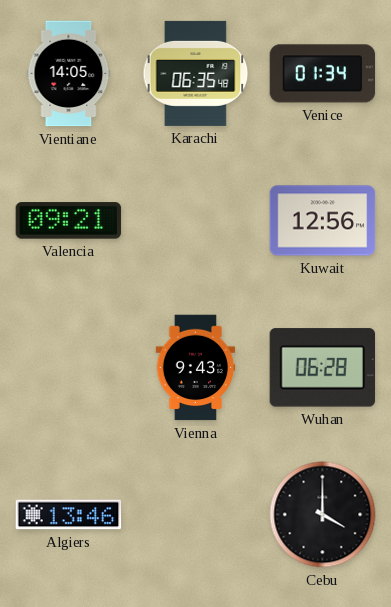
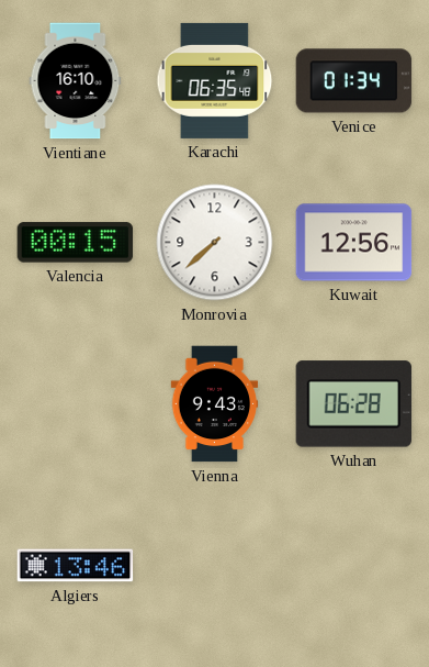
Vientiane: 14:05 -> 16:10
Valencia: 09:21 -> 00:15
Monrovia: none -> 7:38
Cebu: 4:00 -> none
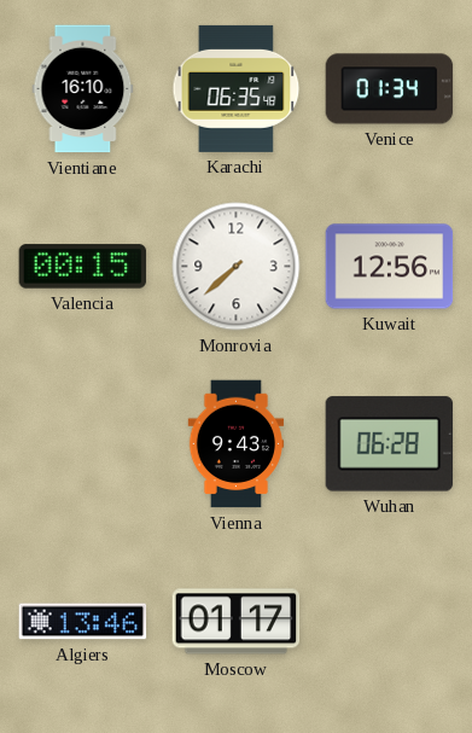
Moscow: none -> 01:17
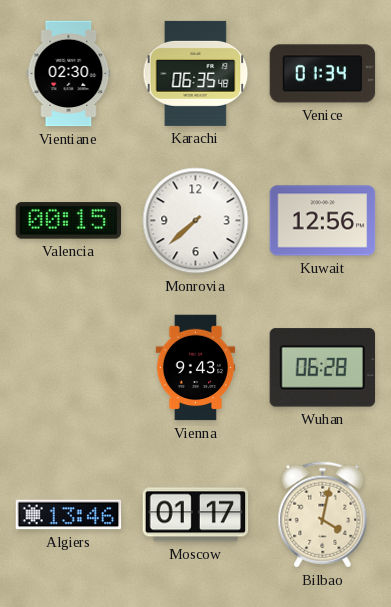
Vientiane: 16:10 -> 02:30
Bilbao: none -> 4:02
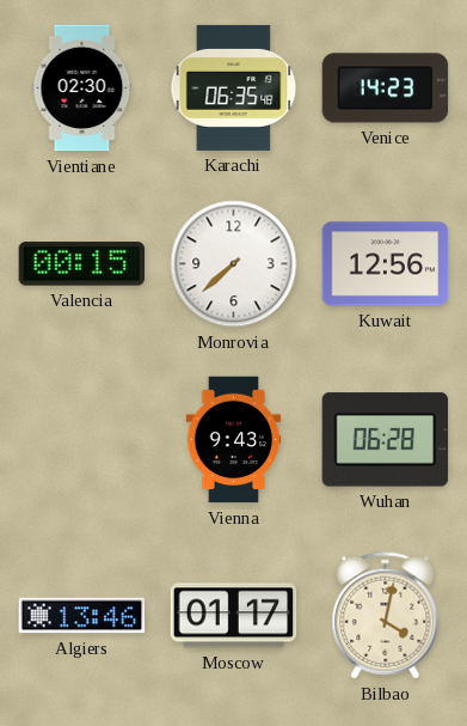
Venice: 01:34 -> 14:23
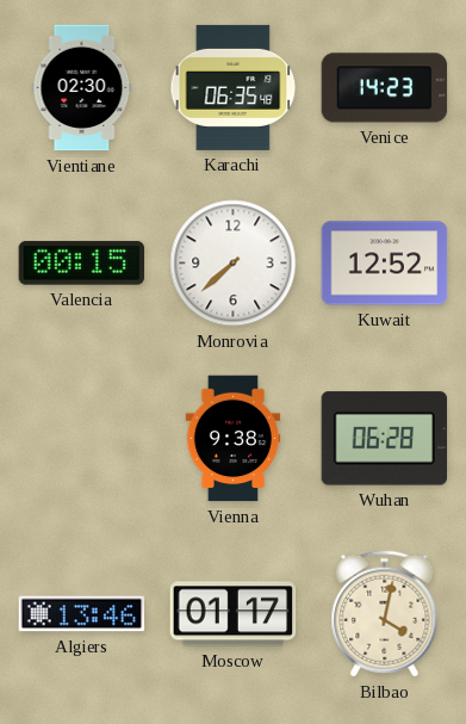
Kuwait: 12:56 -> 12:52
Vienna: 9:43 -> 9:38
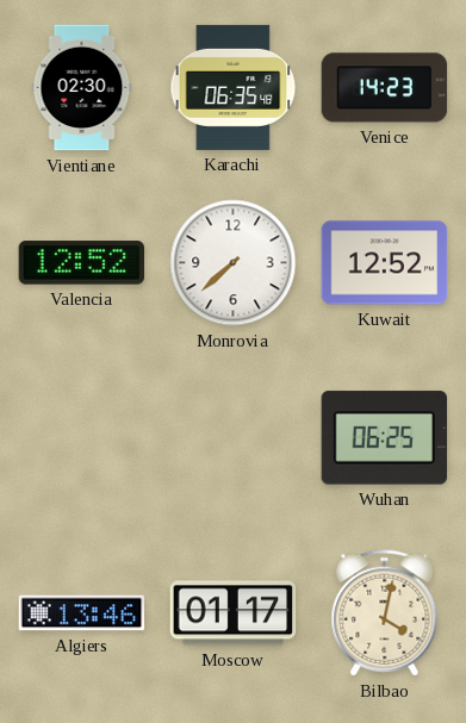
Valencia: 00:15 -> 12:52
Vienna: 9:38 -> none
Wuhan: 06:28 -> 06:25
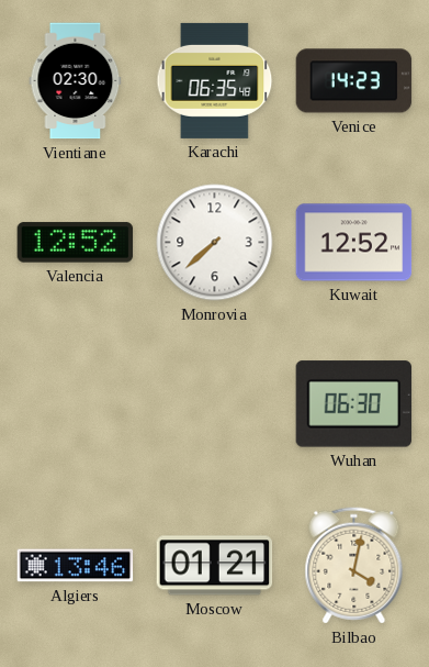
Wuhan: 06:25 -> 06:30
Moscow: 01:17 -> 01:21
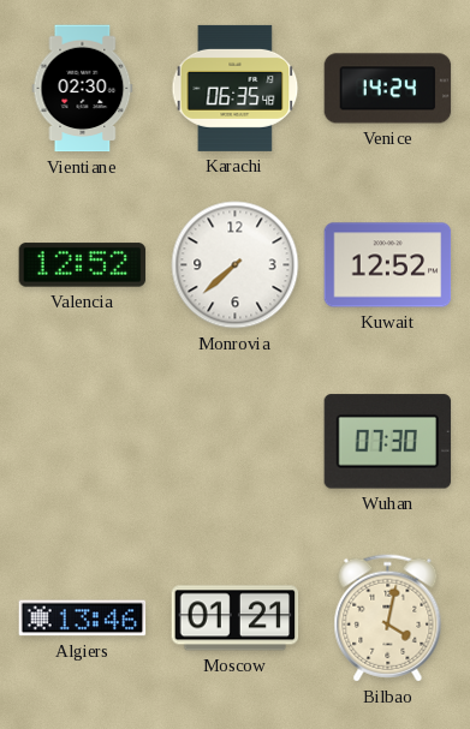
Venice: 14:23 -> 14:24
Wuhan: 06:30 -> 07:30
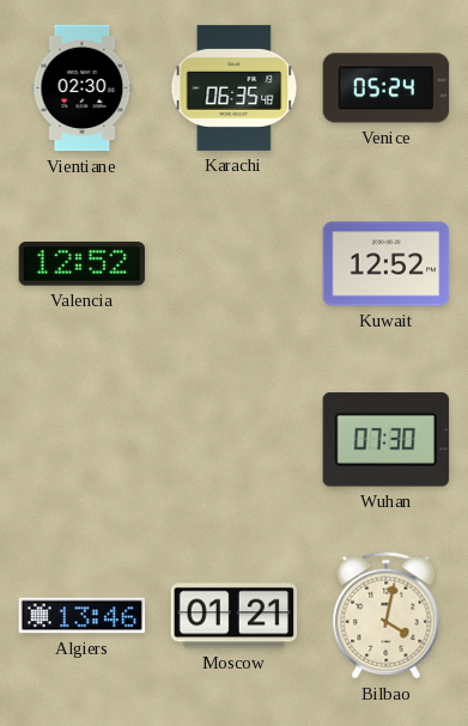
Venice: 14:24 -> 05:24
Monrovia: 7:38 -> none
